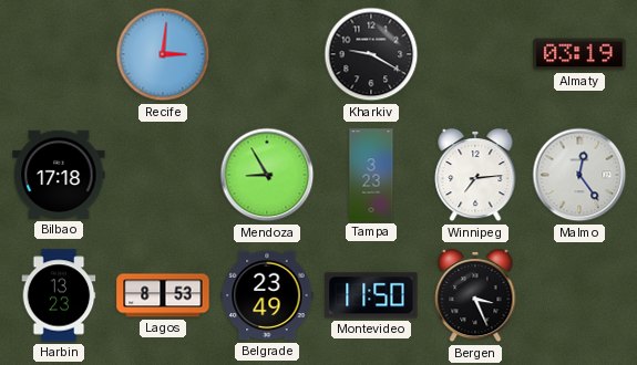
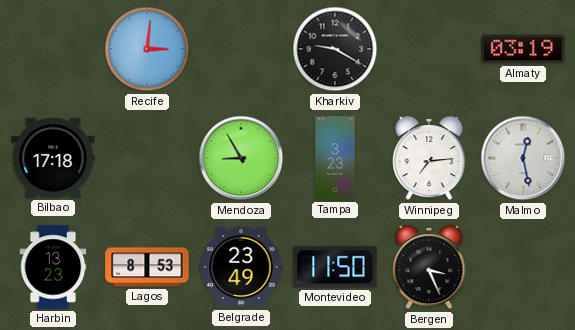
Malmo: 12:24 -> 12:28
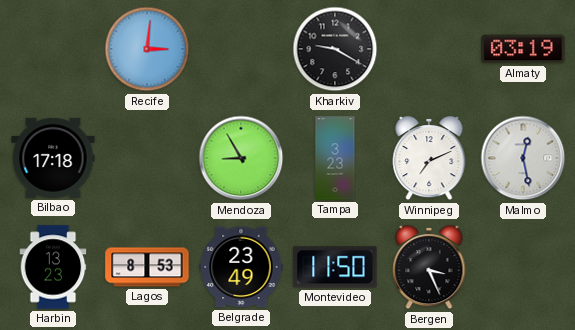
Winnipeg: 7:14 -> 7:11
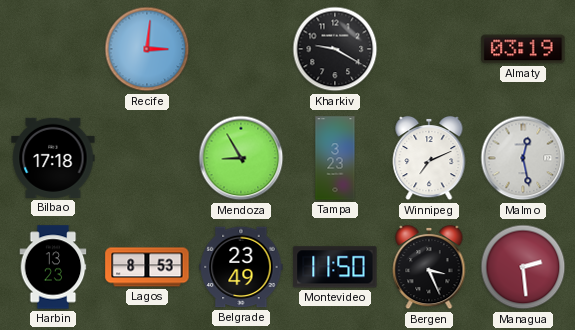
Managua: none -> 2:29
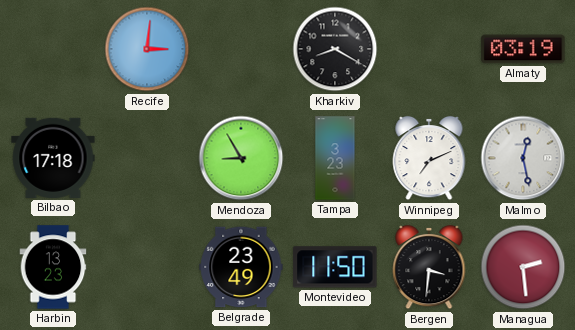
Kharkiv: 9:20 -> 8:20
Lagos: 8:53 -> none
Bergen: 3:26 -> 3:31
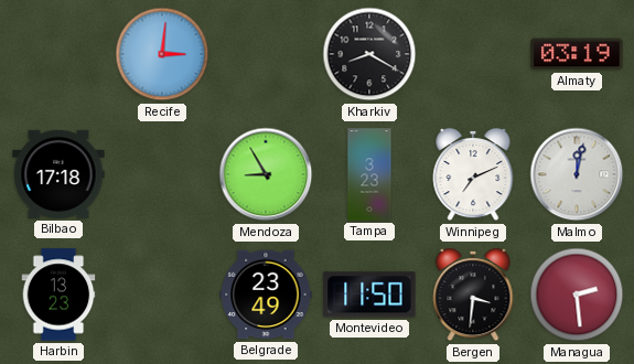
Malmo: 12:28 -> 12:02
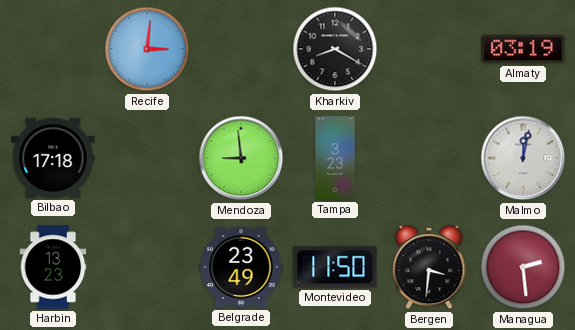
Mendoza: 8:55 -> 8:59
Winnipeg: 7:11 -> none
